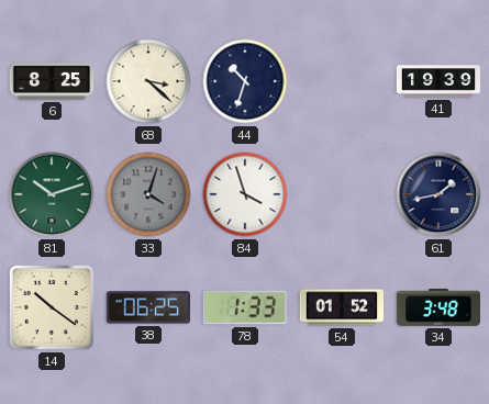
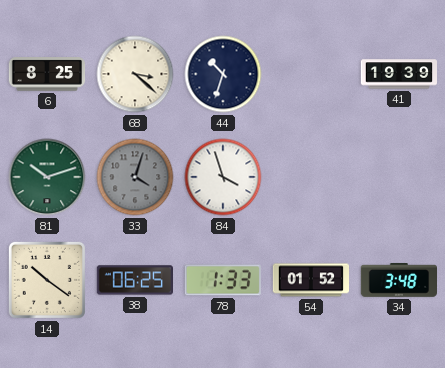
61: 1:43 -> none
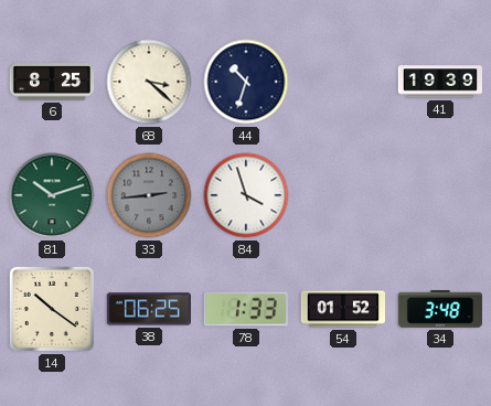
33: 4:03 -> 2:44
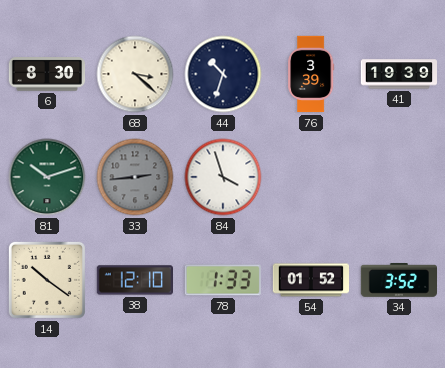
6: 8:25 -> 8:30
76: none -> 3:39
38: 06:25 -> 12:10
34: 3:48 -> 3:52
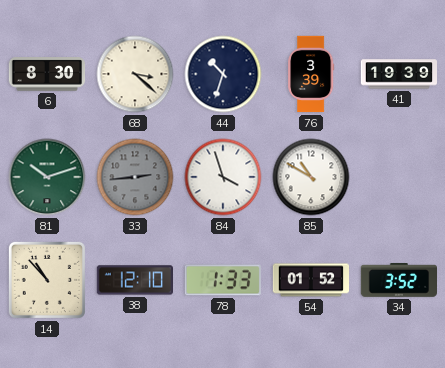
85: none -> 10:50
14: 10:21 -> 10:53
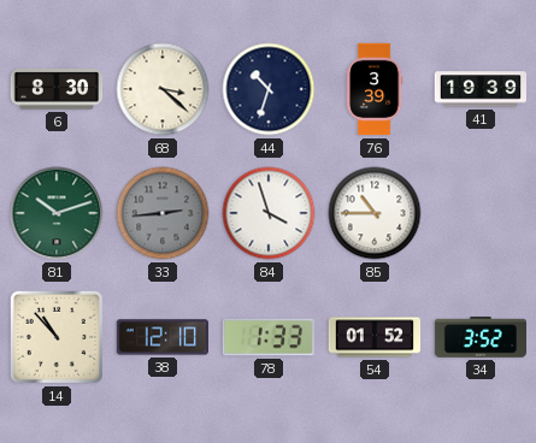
85: 10:50 -> 10:45
